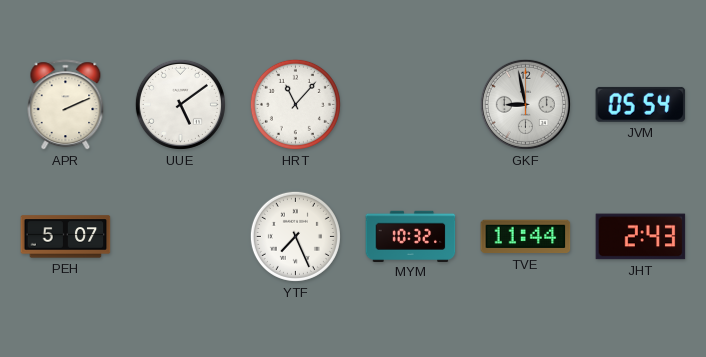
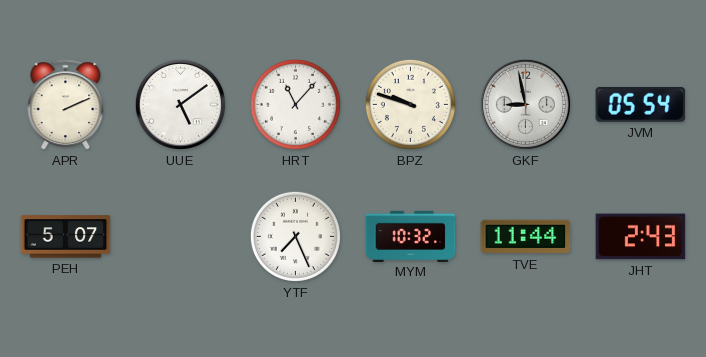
BPZ: none -> 9:48
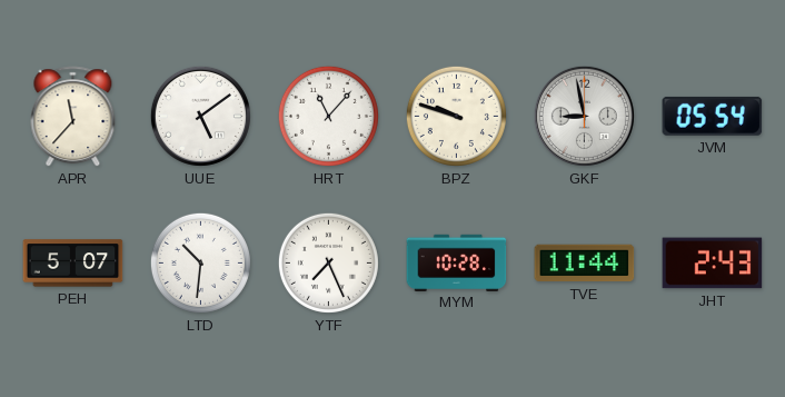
APR: 2:11 -> 11:37
LTD: none -> 10:31
MYM: 10:32 -> 10:28
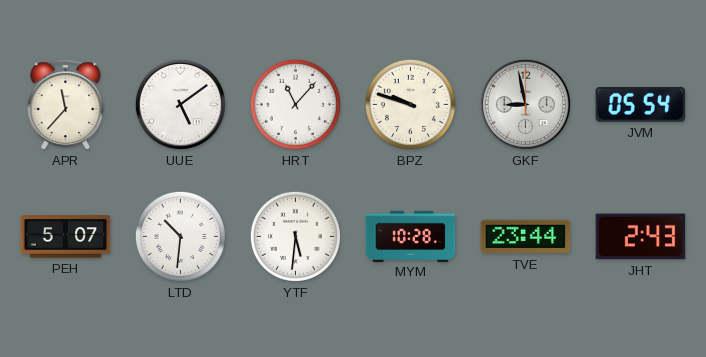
YTF: 7:26 -> 5:31
TVE: 11:44 -> 23:44
